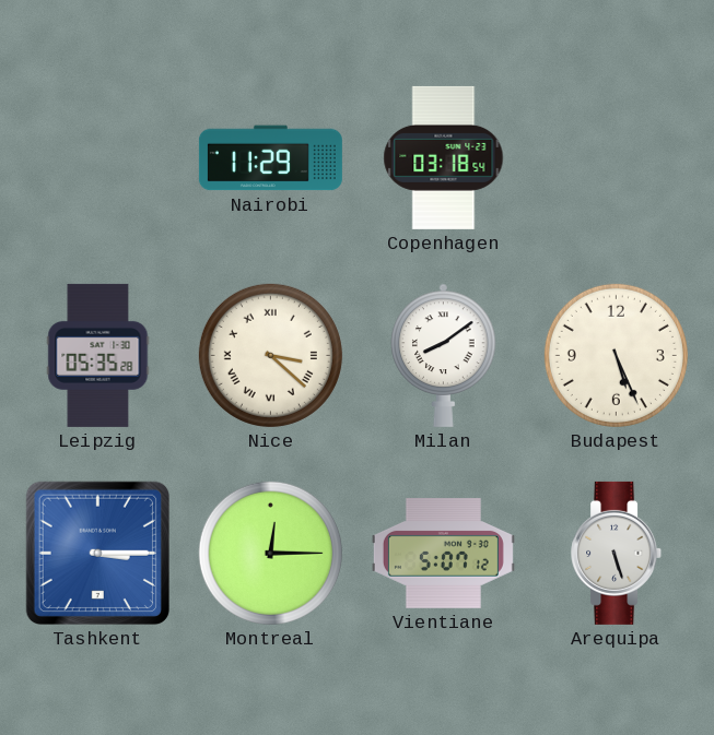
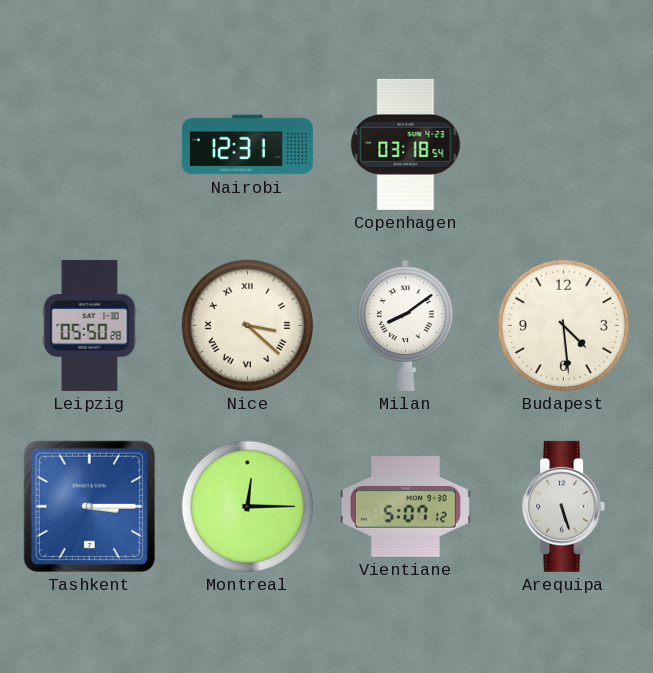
Nairobi: 11:29 -> 12:31
Leipzig: 05:35 -> 05:50
Budapest: 5:26 -> 4:29
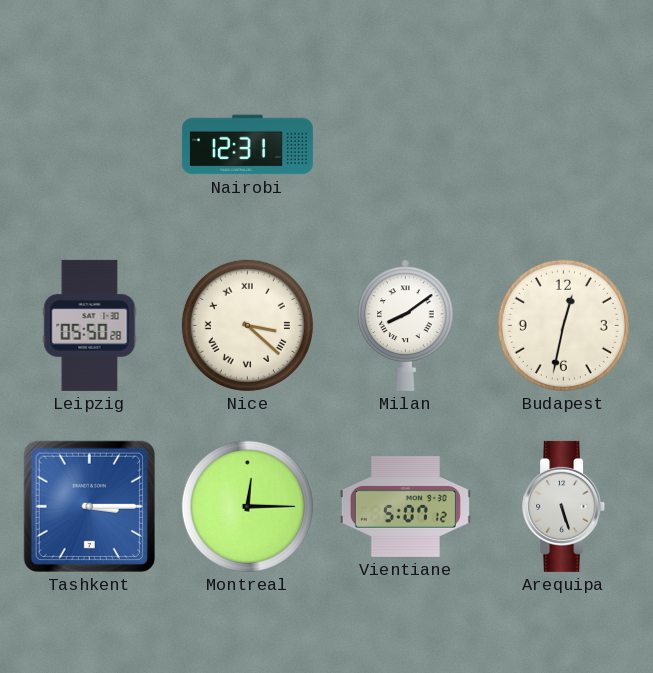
Copenhagen: 03:18 -> none
Budapest: 4:29 -> 12:32
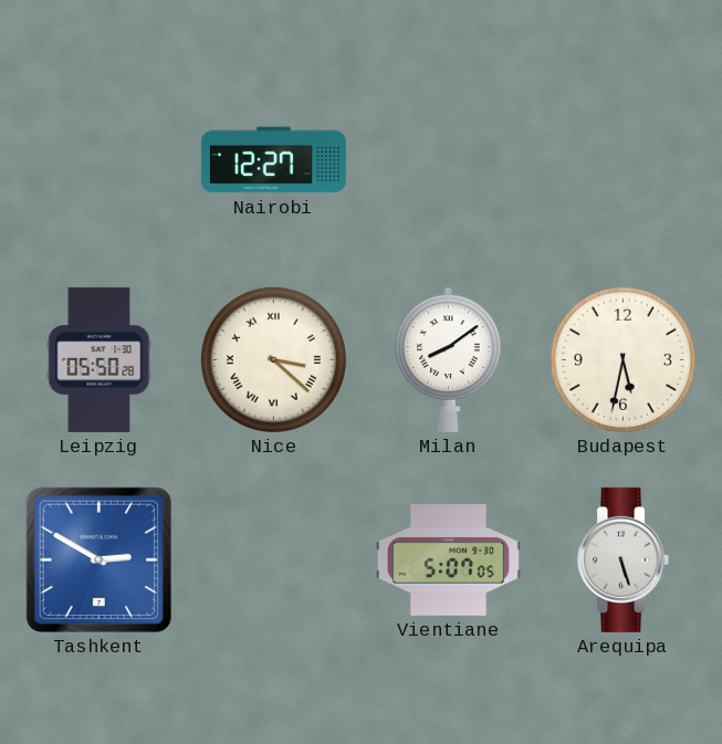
Nairobi: 12:31 -> 12:27
Budapest: 12:32 -> 5:32
Tashkent: 3:15 -> 2:50
Montreal: 12:15 -> none
Vientiane: 5:07:12 -> 5:07:05
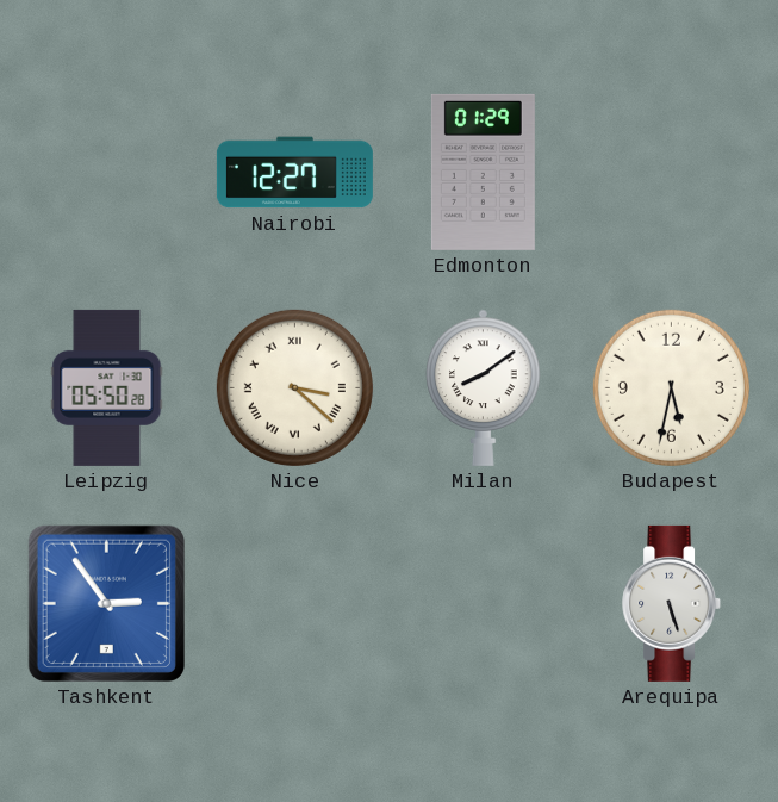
Edmonton: none -> 01:29
Tashkent: 2:50 -> 2:54
Vientiane: 5:07 -> none
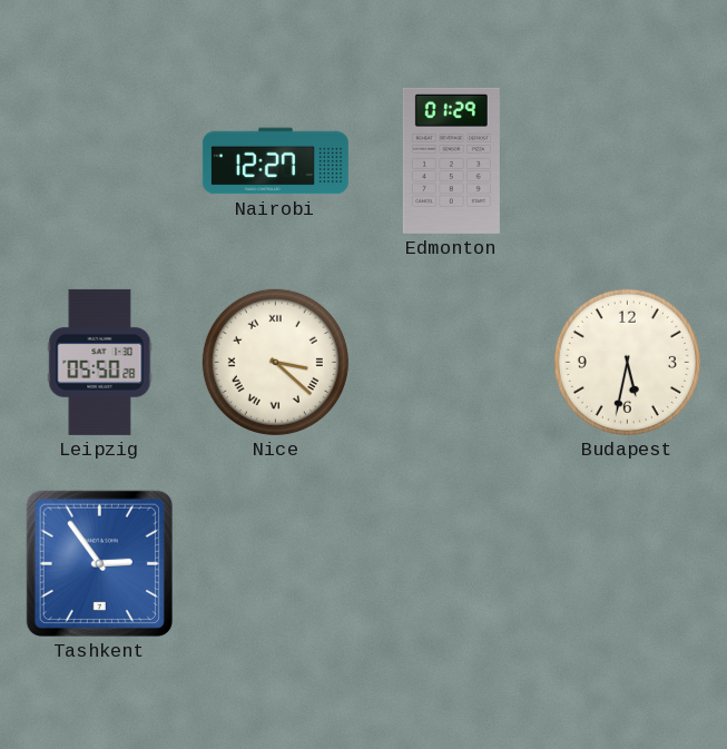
Milan: 8:09 -> none
Arequipa: 5:27 -> none
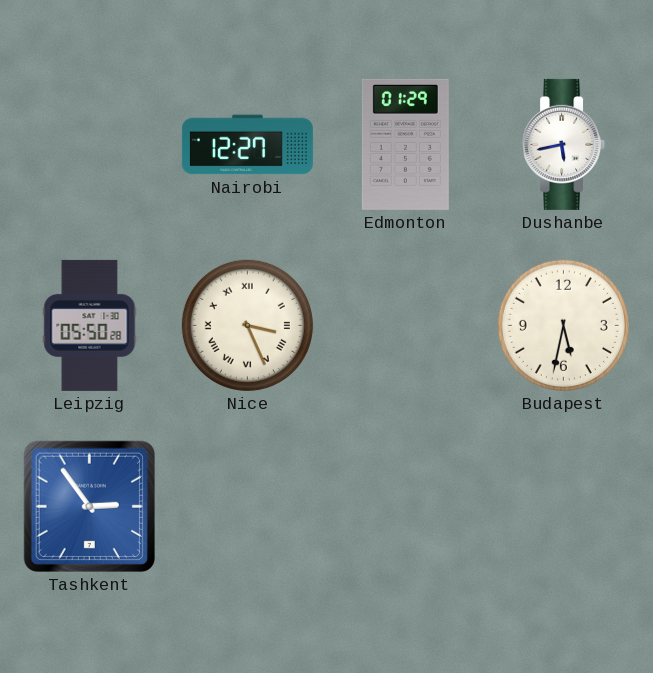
Dushanbe: none -> 5:43
Nice: 3:22 -> 3:26
